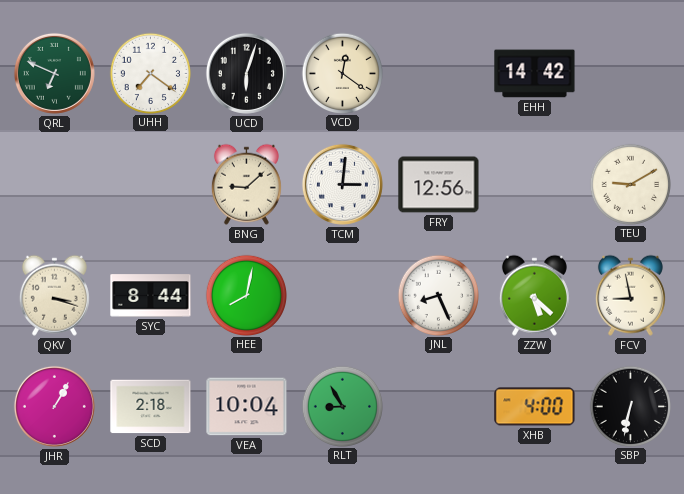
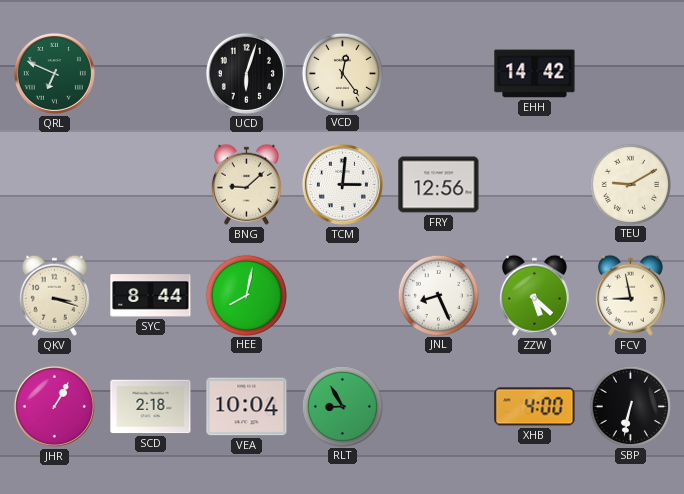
UHH: 7:21 -> none
VCD: 12:21 -> 12:24
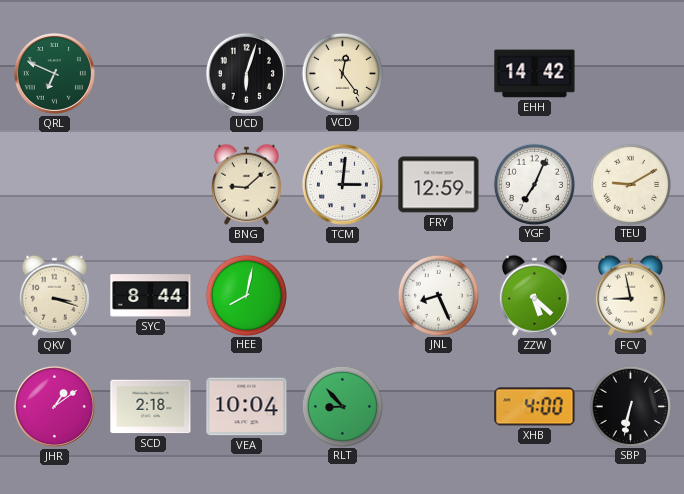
FRY: 12:56 -> 12:59
YGF: none -> 7:04
JHR: 1:05 -> 1:09
RLT: 8:55 -> 8:53
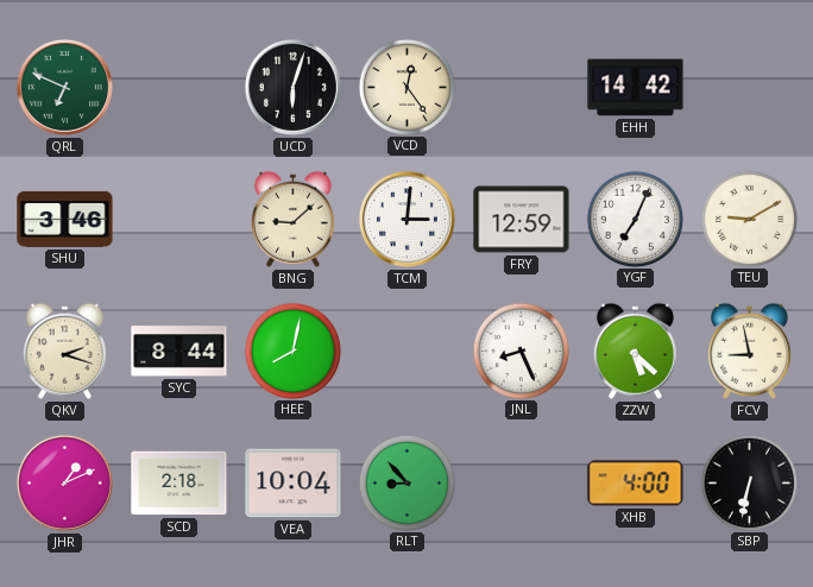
SHU: none -> 3:46
QKV: 3:18 -> 2:18
JHR: 1:09 -> 1:11
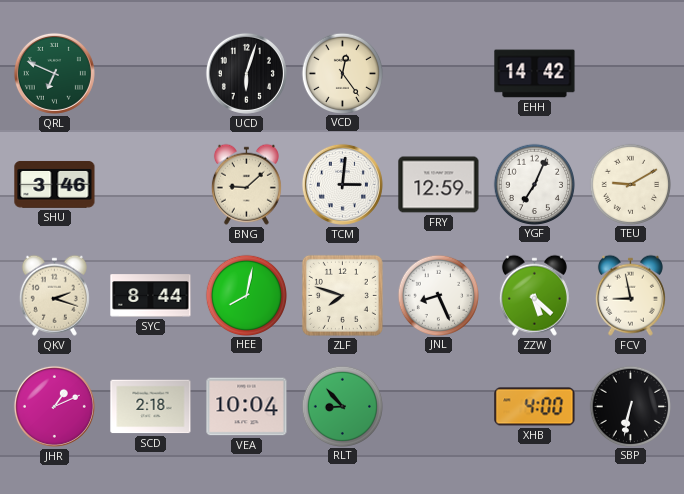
ZLF: none -> 7:48
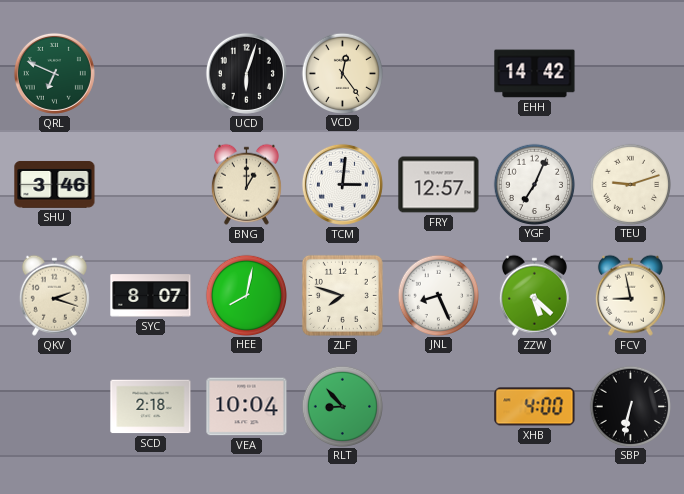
BNG: 9:08 -> 1:00
FRY: 12:59 -> 12:57
TEU: 9:10 -> 9:12
SYC: 8:44 -> 8:07
JHR: 1:11 -> none
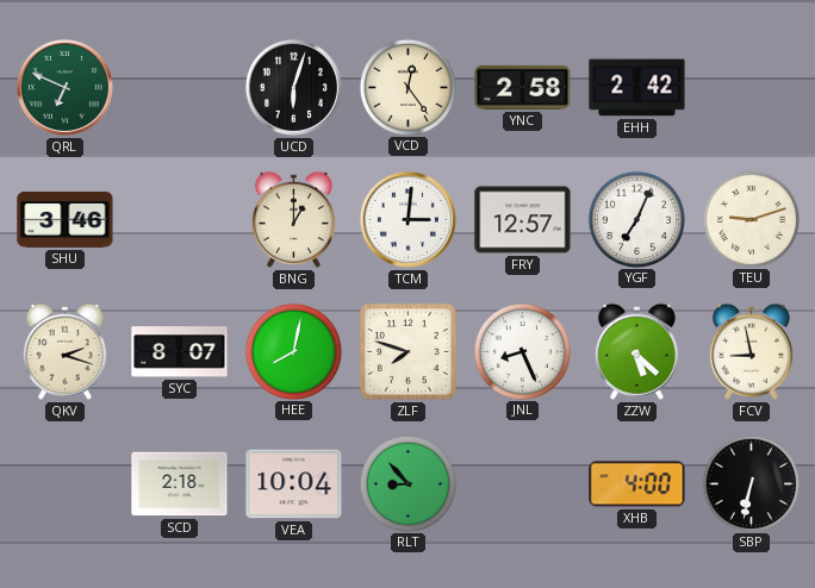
YNC: none -> 2:58
EHH: 14:42 -> 2:42
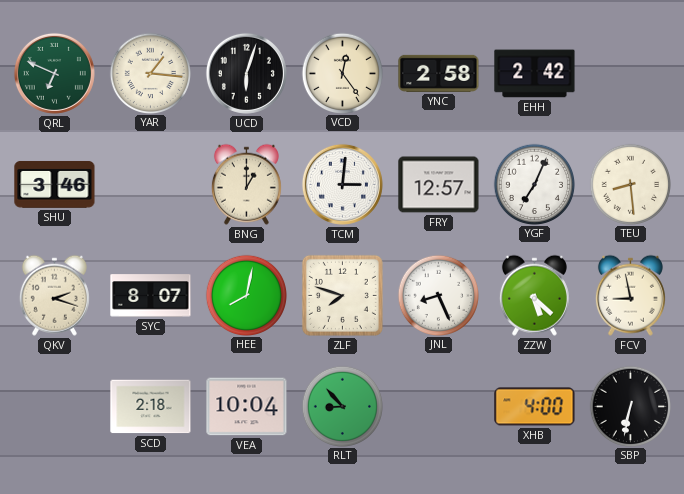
YAR: none -> 1:16
TEU: 9:12 -> 8:29
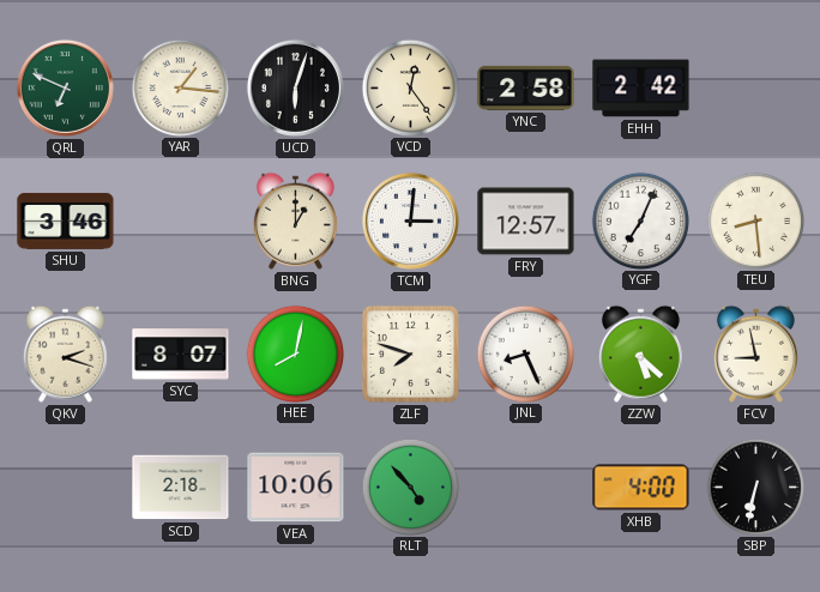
VEA: 10:04 -> 10:06
RLT: 8:53 -> 4:53
